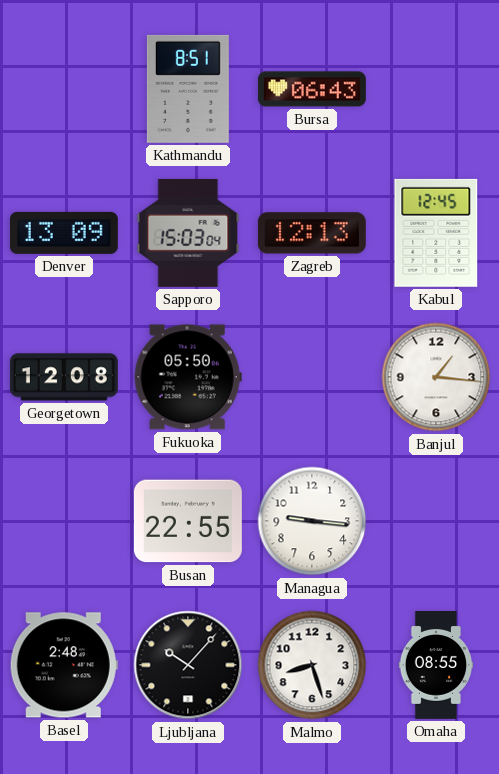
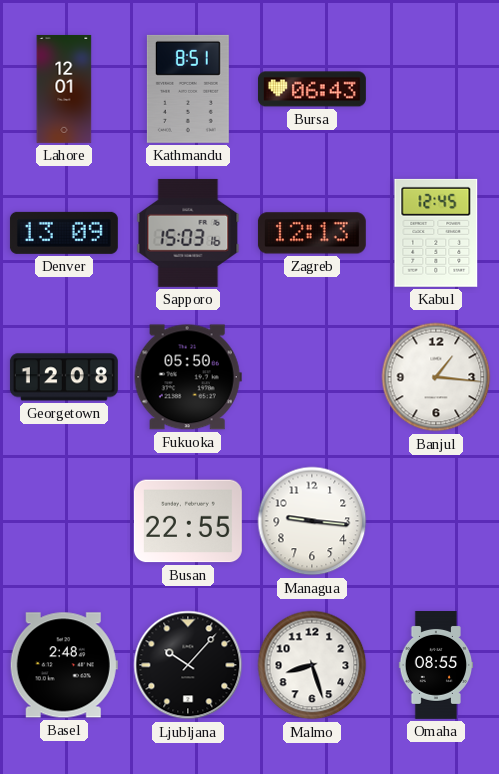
Lahore: none -> 12:01
Sapporo: 15:03:04 -> 15:03:16
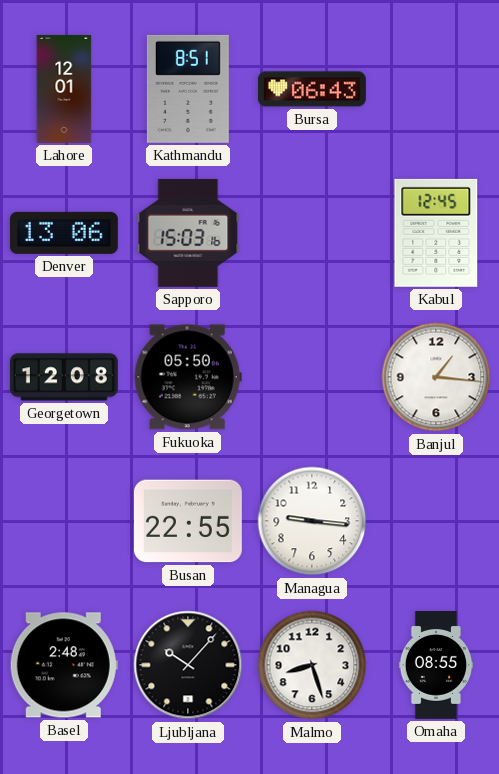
Denver: 13:09 -> 13:06
Zagreb: 12:13 -> none
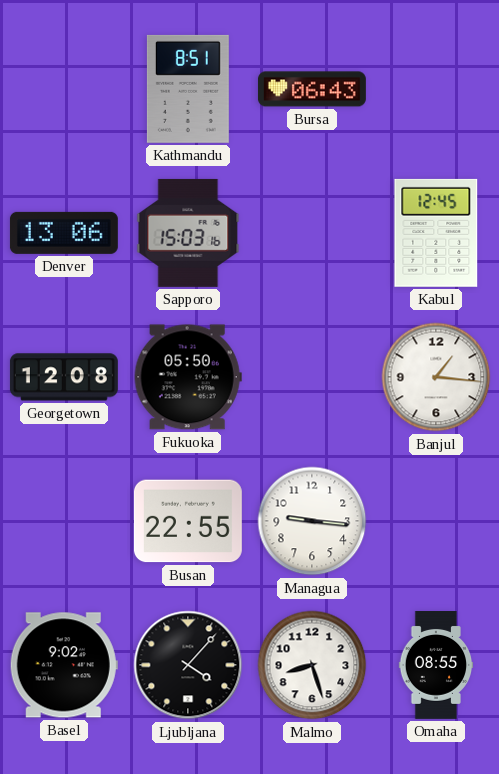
Lahore: 12:01 -> none
Basel: 2:48 -> 9:02
Ljubljana: 10:07 -> 4:07
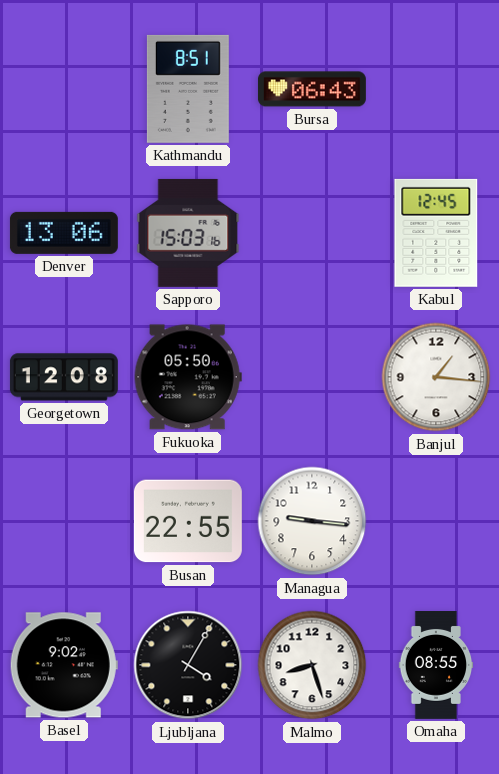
Ljubljana: 4:07 -> 4:05
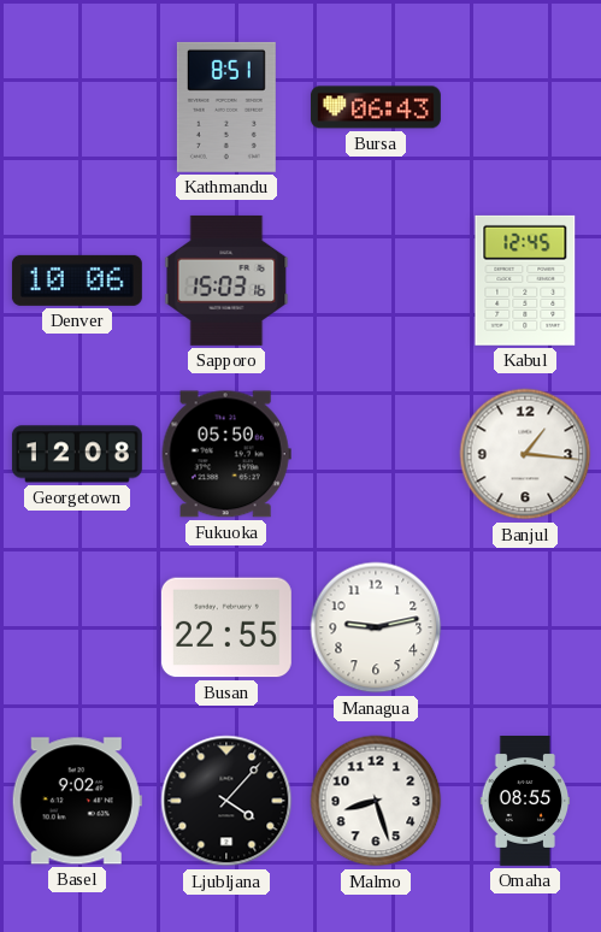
Denver: 13:06 -> 10:06
Managua: 9:16 -> 9:13
Ljubljana: 4:05 -> 4:07
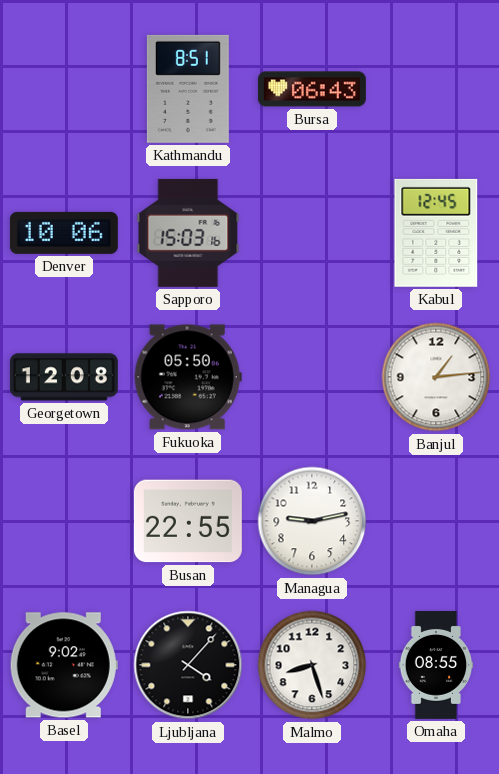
Banjul: 1:16 -> 1:14
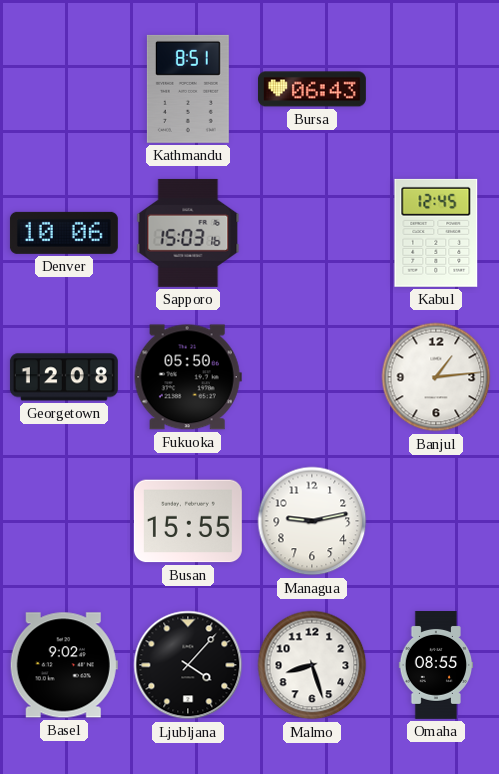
Busan: 22:55 -> 15:55
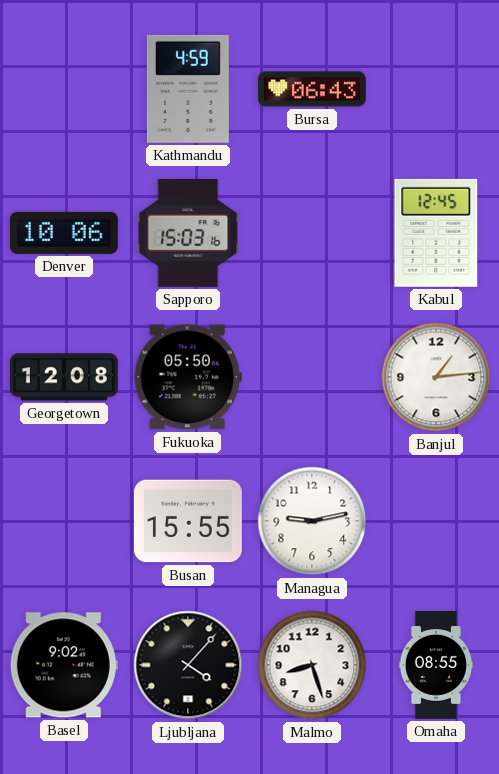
Kathmandu: 8:51 -> 4:59
